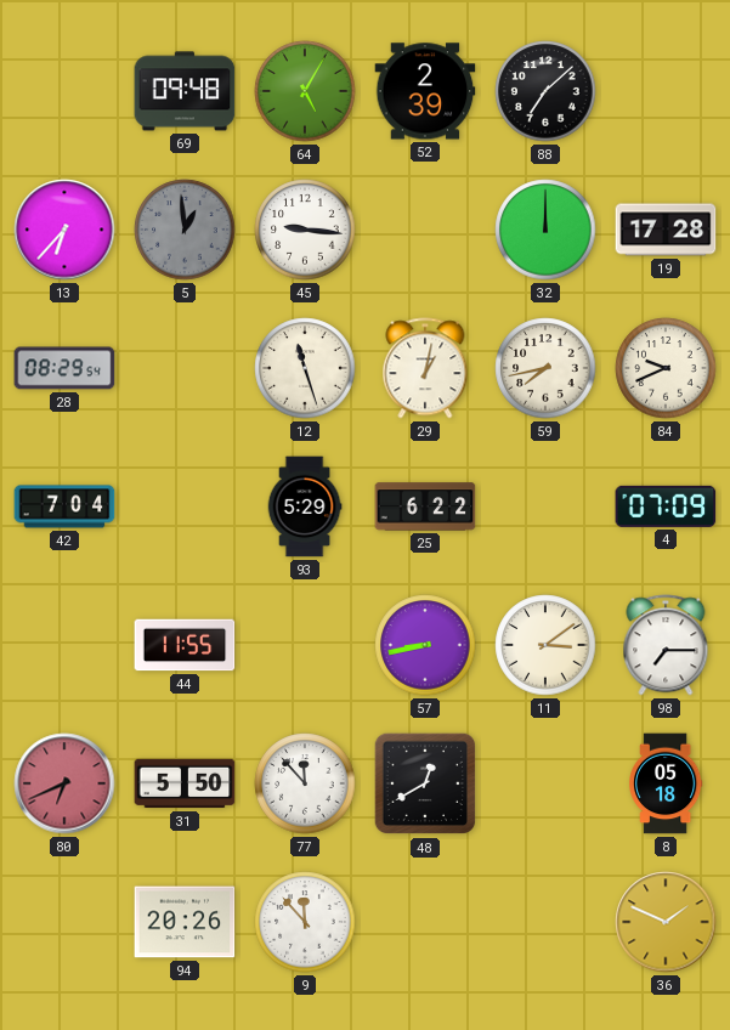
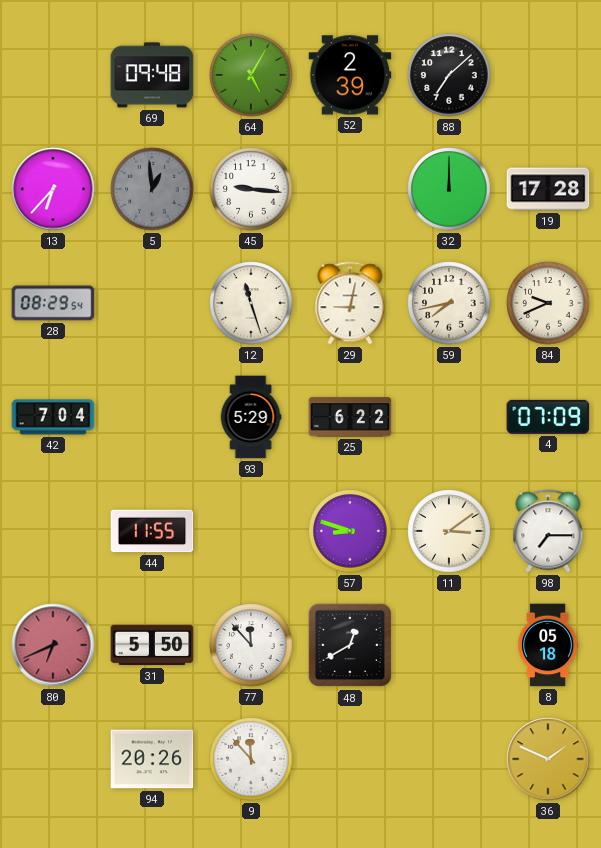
29: 1:02 -> 9:02
57: 8:43 -> 8:48
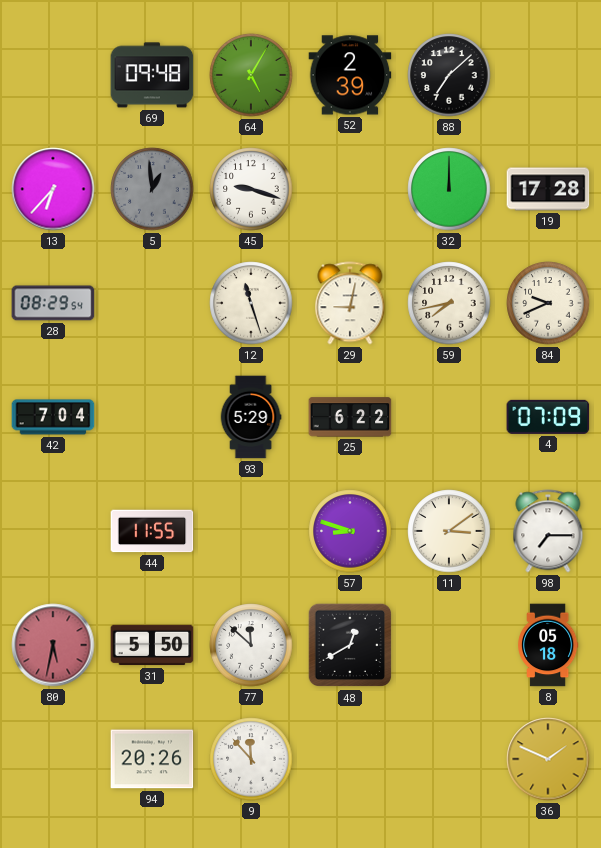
45: 9:16 -> 9:18
80: 6:41 -> 5:32
77: 11:53 -> 11:52
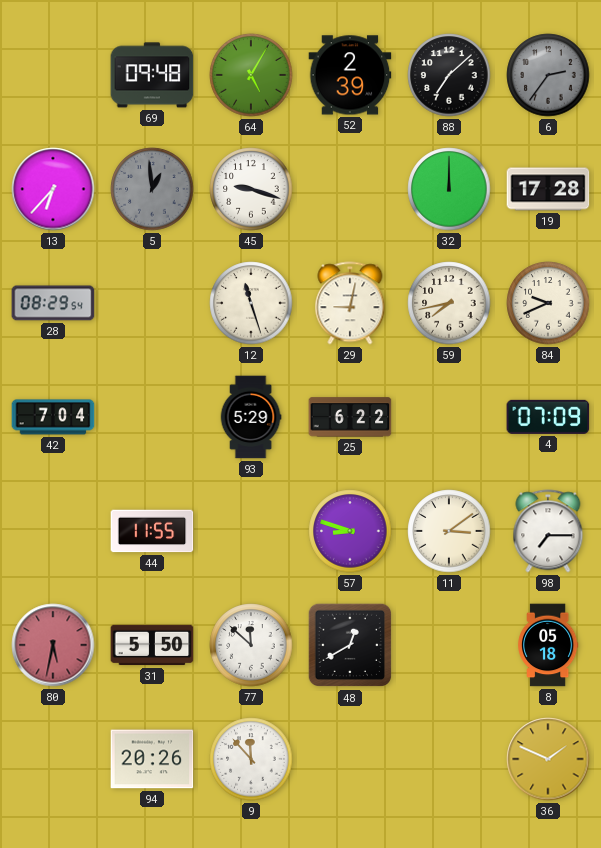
6: none -> 2:36
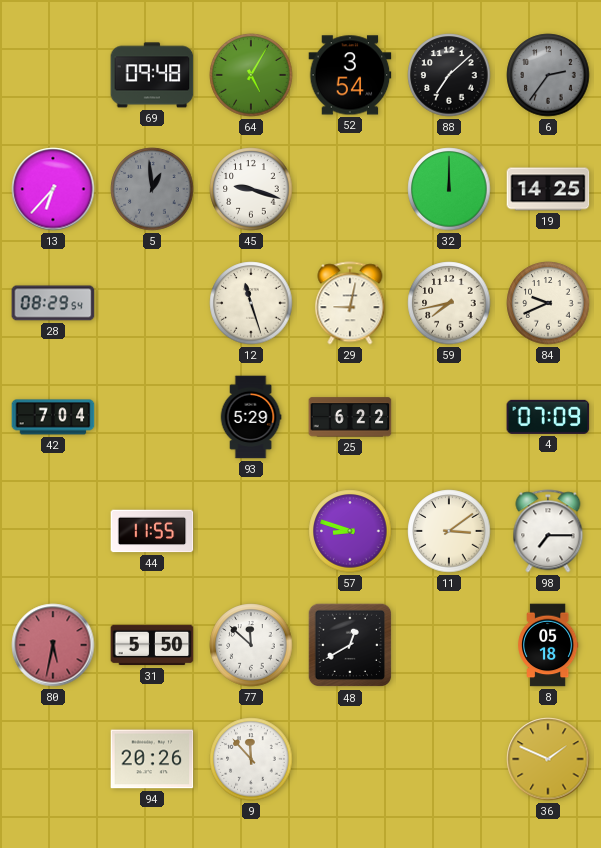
52: 2:39 -> 3:54
19: 17:28 -> 14:25
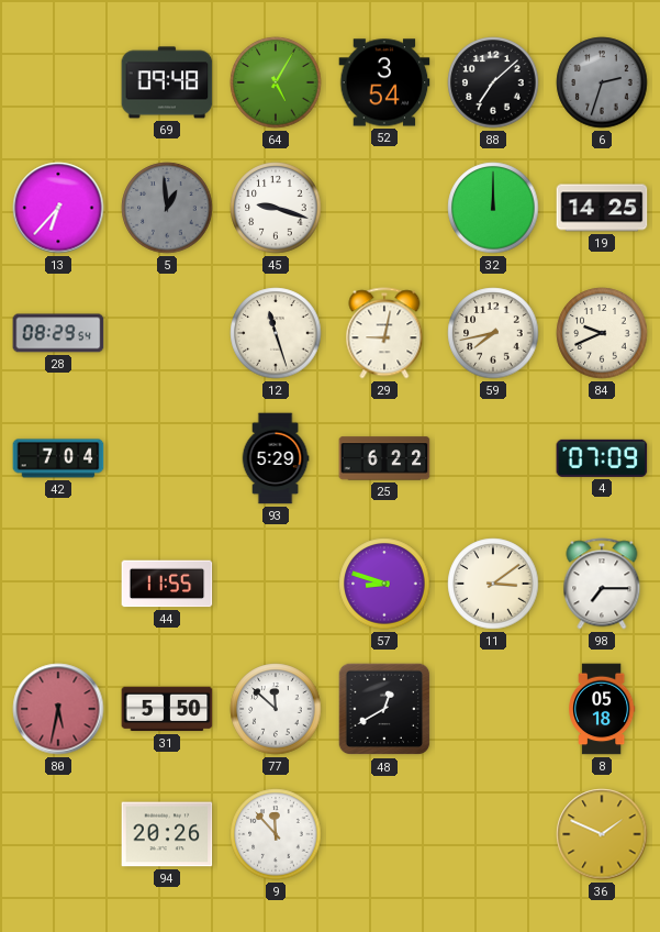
6: 2:36 -> 2:33
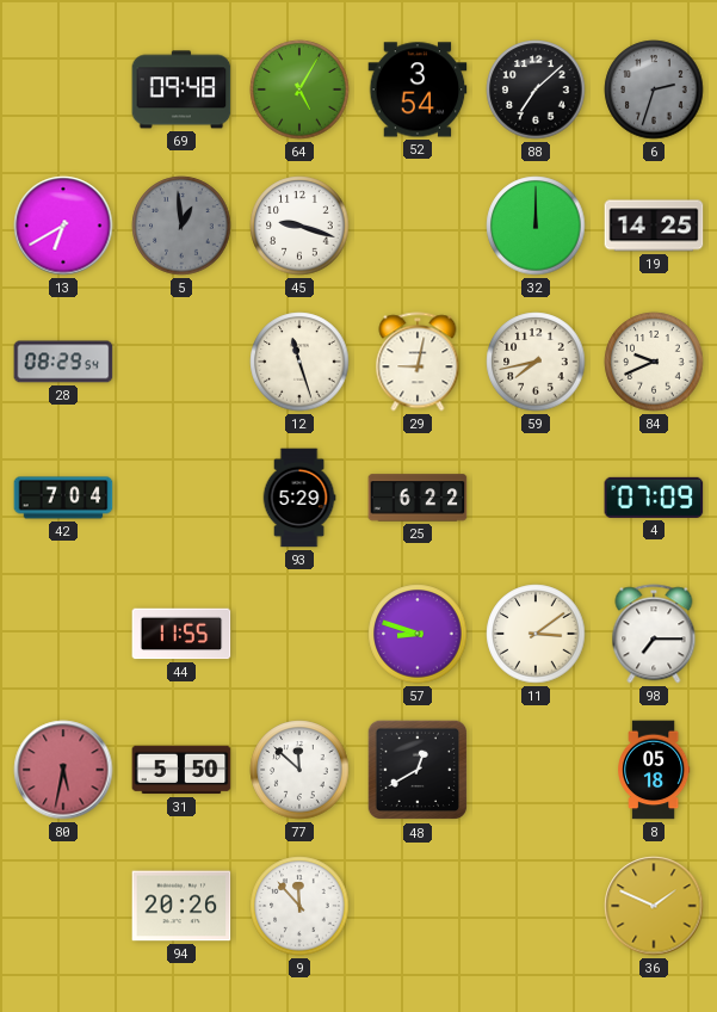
13: 6:37 -> 6:40
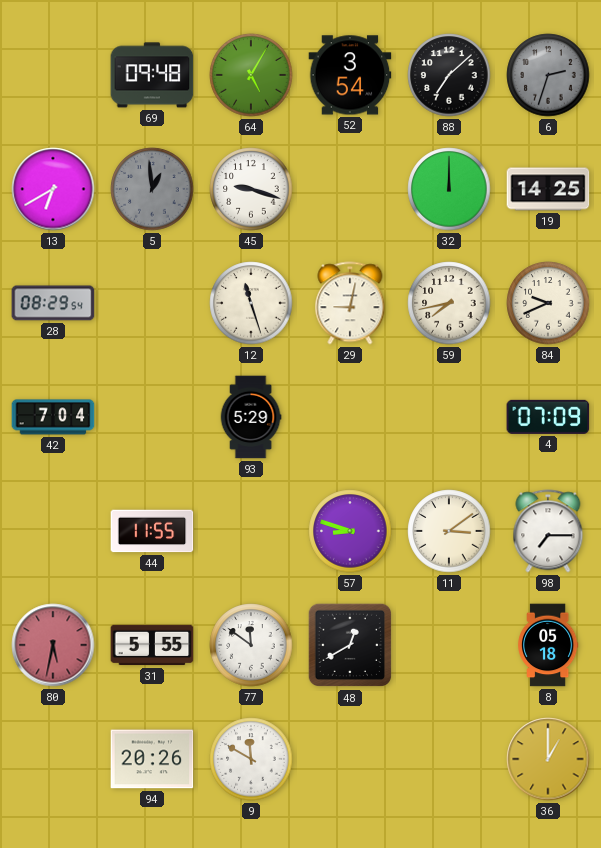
25: 6:22 -> none
31: 5:50 -> 5:55
77: 11:52 -> 11:51
9: 11:53 -> 11:50
36: 1:49 -> 1:00
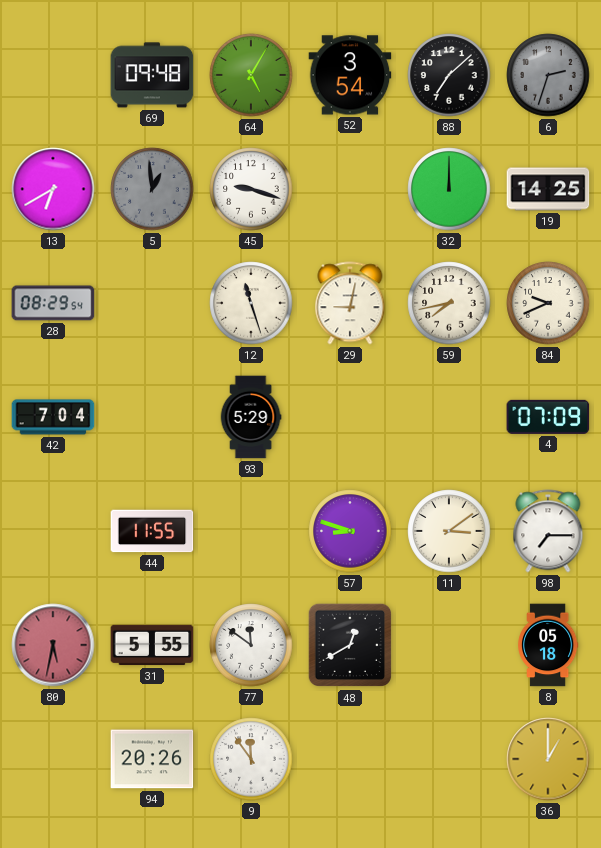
9: 11:50 -> 11:54
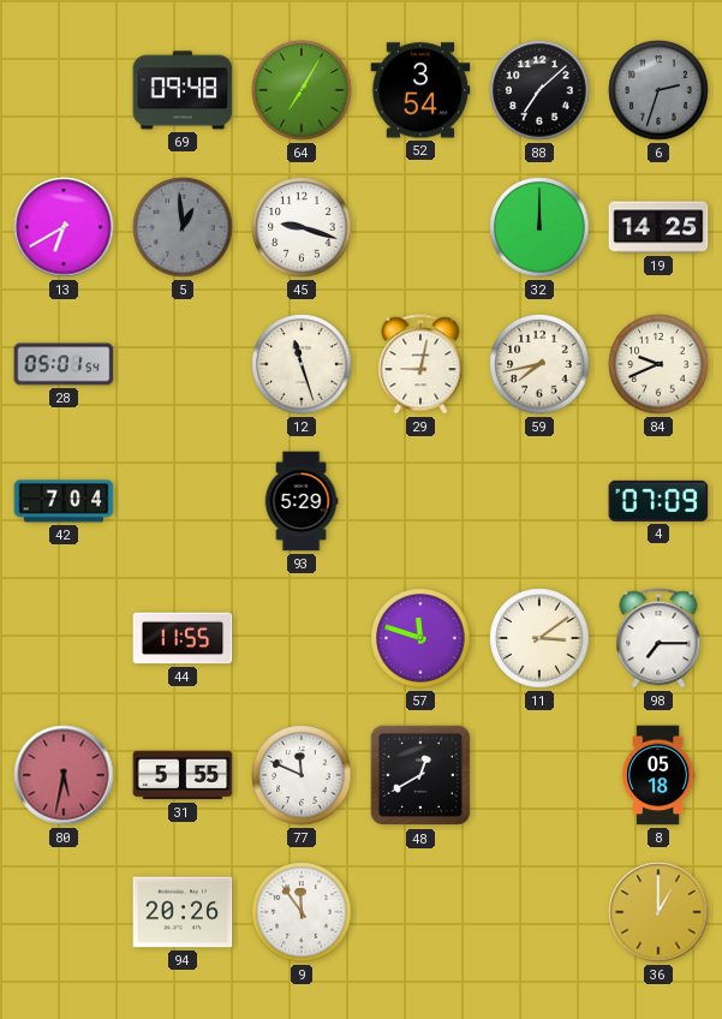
64: 5:05 -> 7:05
28: 08:29 -> 05:01
57: 8:48 -> 11:48
77: 11:51 -> 11:49
